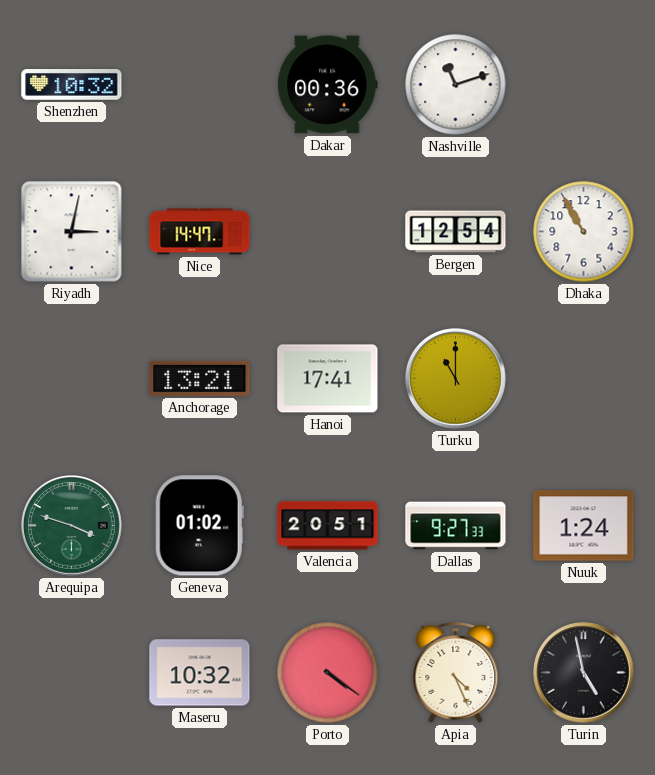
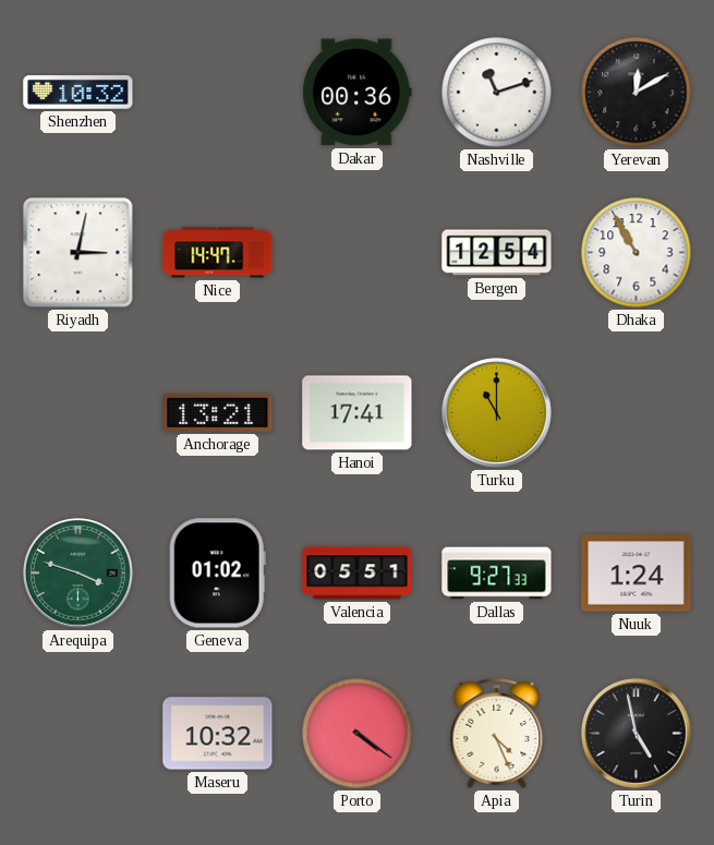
Yerevan: none -> 12:10
Valencia: 20:51 -> 05:51
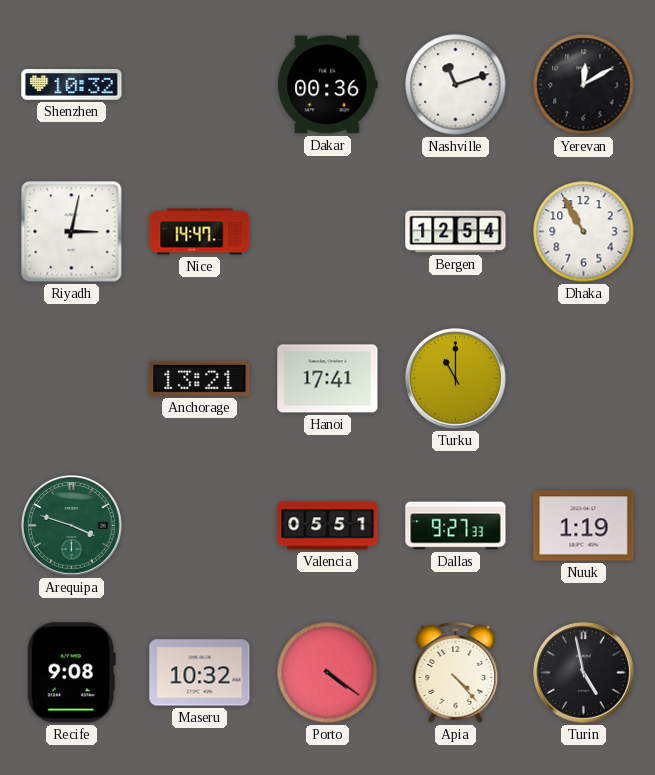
Geneva: 01:02 -> none
Nuuk: 1:24 -> 1:19
Recife: none -> 9:08
Apia: 4:26 -> 4:23
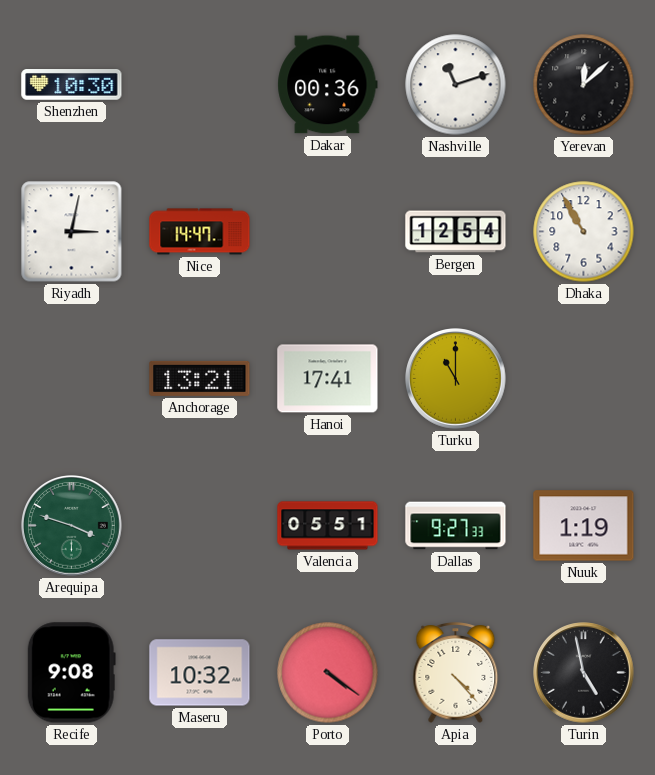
Shenzhen: 10:32 -> 10:30
Yerevan: 12:10 -> 12:08
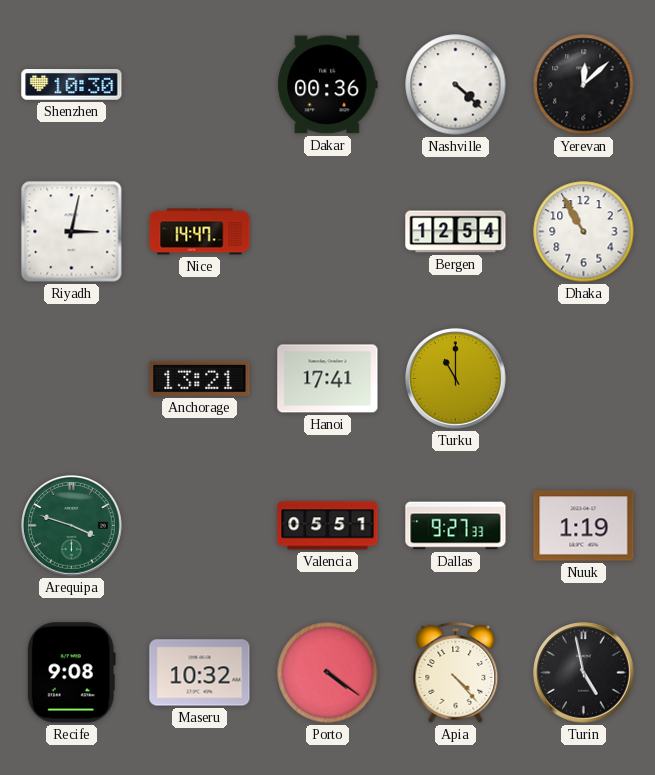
Nashville: 11:12 -> 4:22
